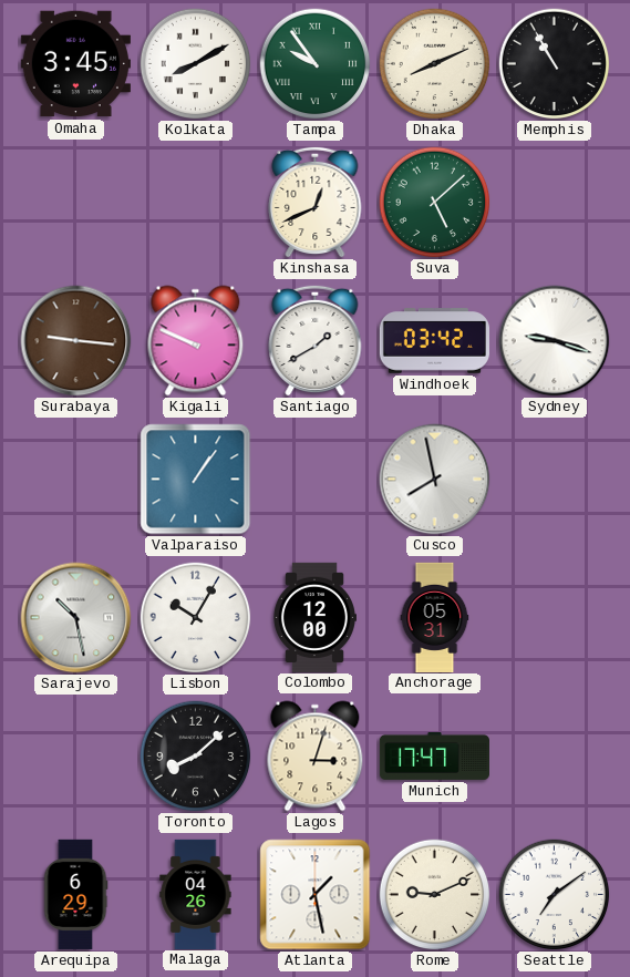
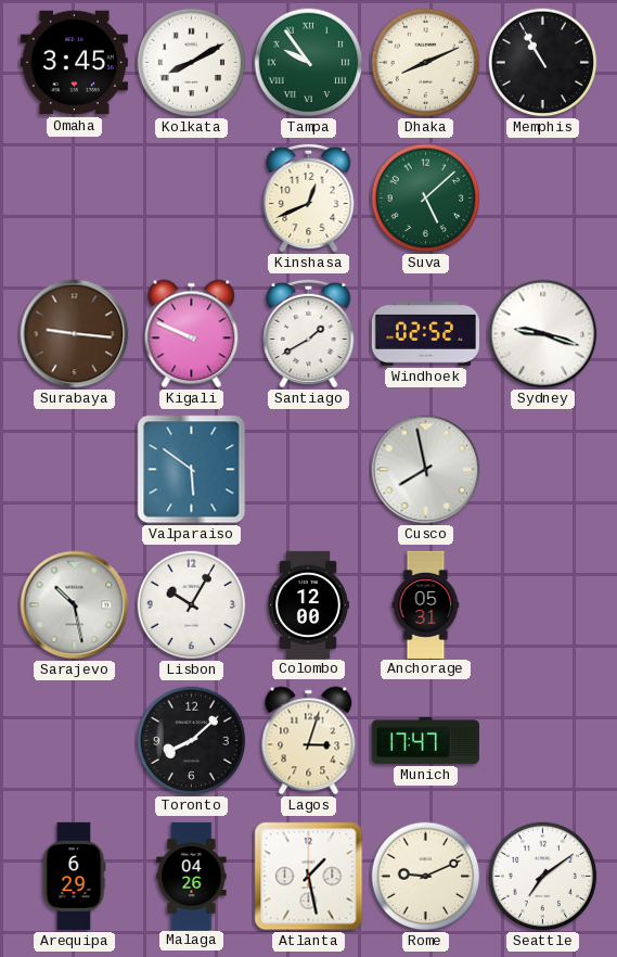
Windhoek: 03:42 -> 02:52
Valparaiso: 1:06 -> 5:51
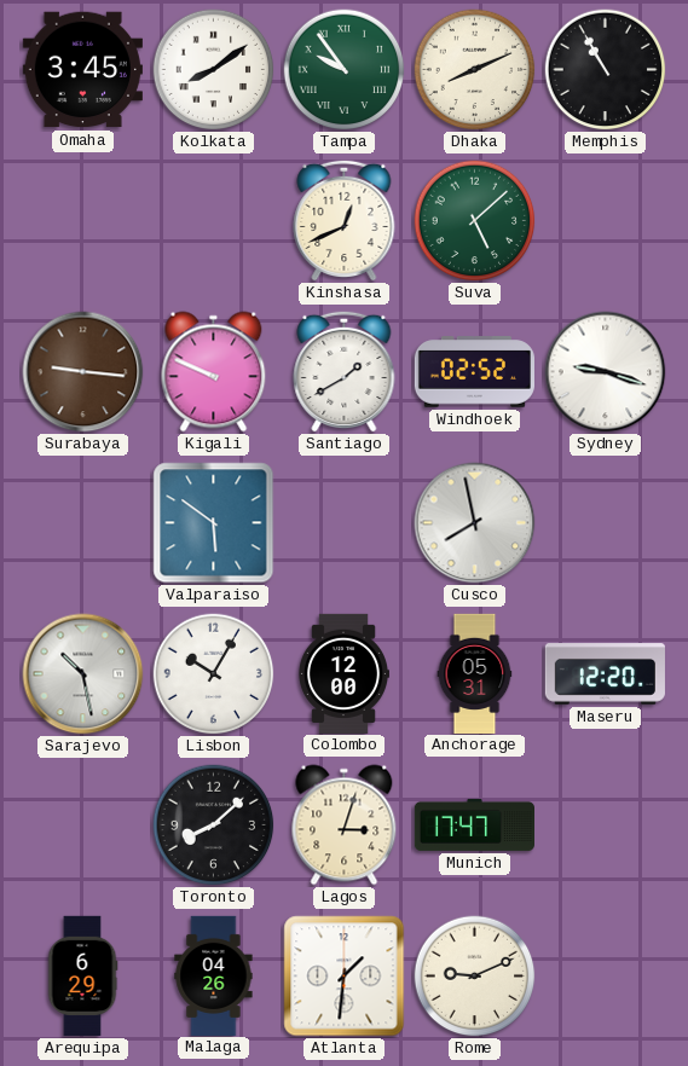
Kolkata: 8:10 -> 8:09
Maseru: none -> 12:20
Atlanta: 1:28 -> 1:31
Seattle: 7:09 -> none
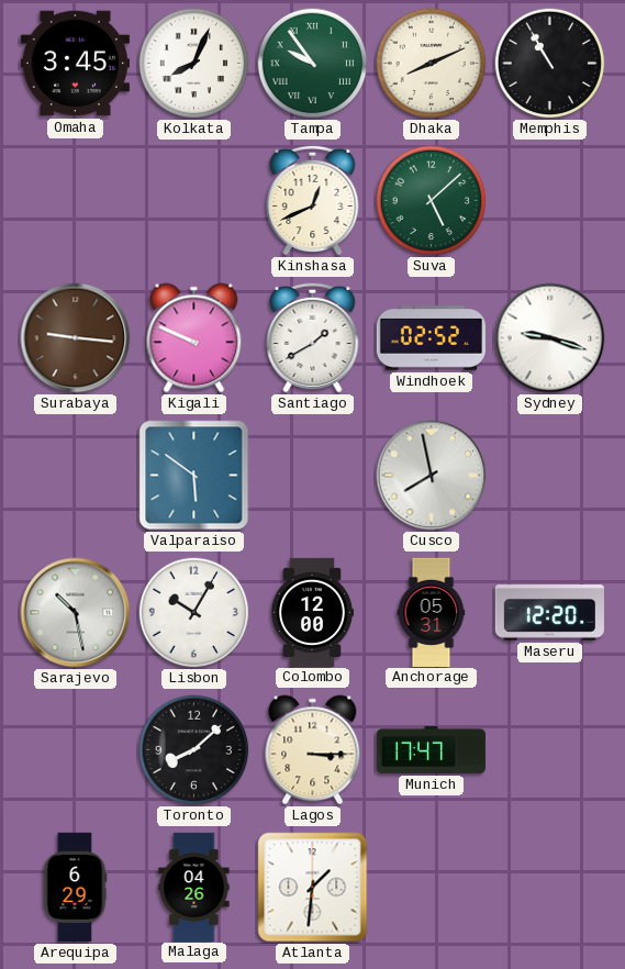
Kolkata: 8:09 -> 8:04
Lagos: 3:03 -> 3:15
Rome: 9:11 -> none
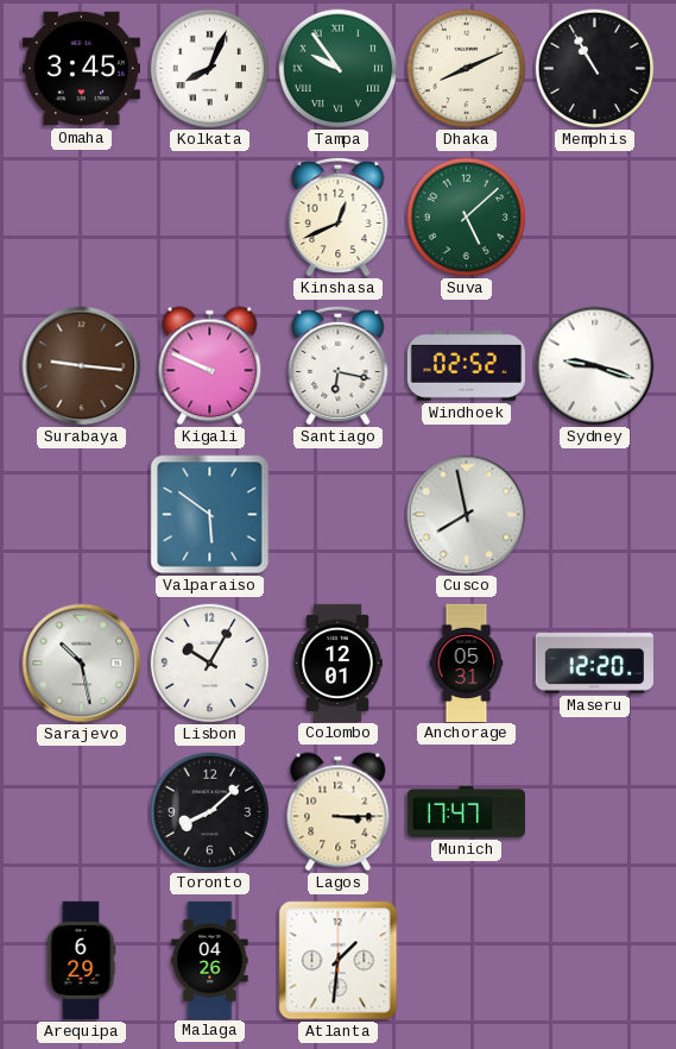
Santiago: 1:40 -> 6:17
Colombo: 12:00 -> 12:01
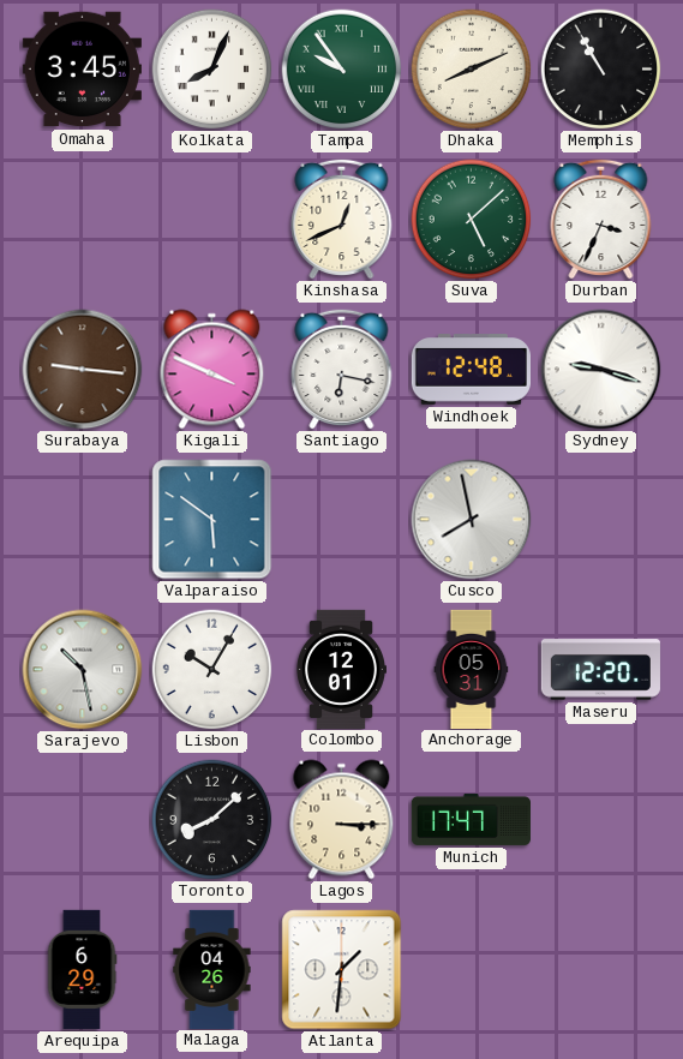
Durban: none -> 3:34
Kigali: 9:49 -> 3:49
Windhoek: 02:52 -> 12:48
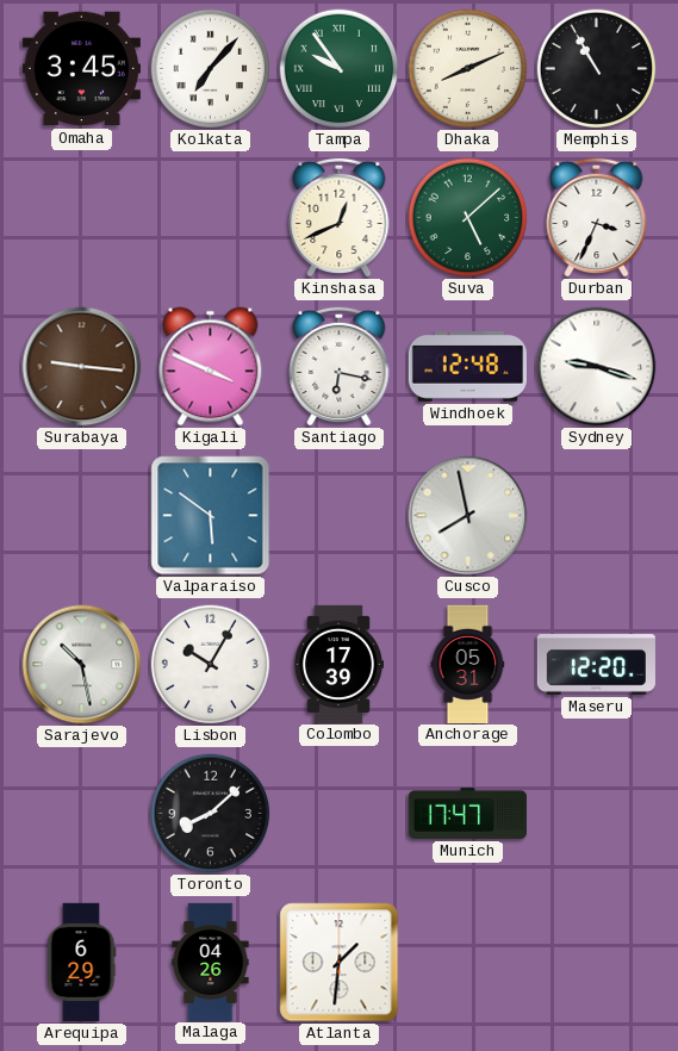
Kolkata: 8:04 -> 7:07
Colombo: 12:01 -> 17:39
Lagos: 3:15 -> none
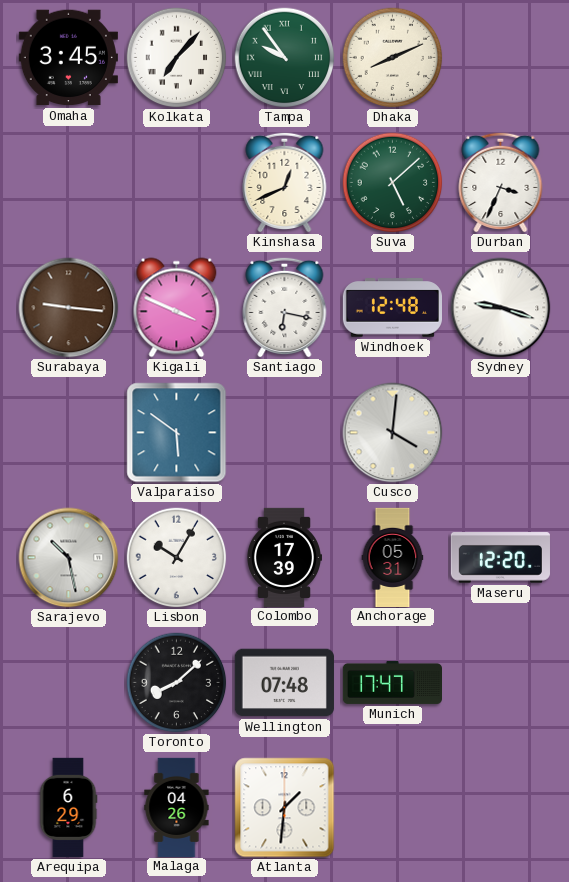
Memphis: 10:55 -> none
Cusco: 7:58 -> 4:01
Wellington: none -> 07:48
